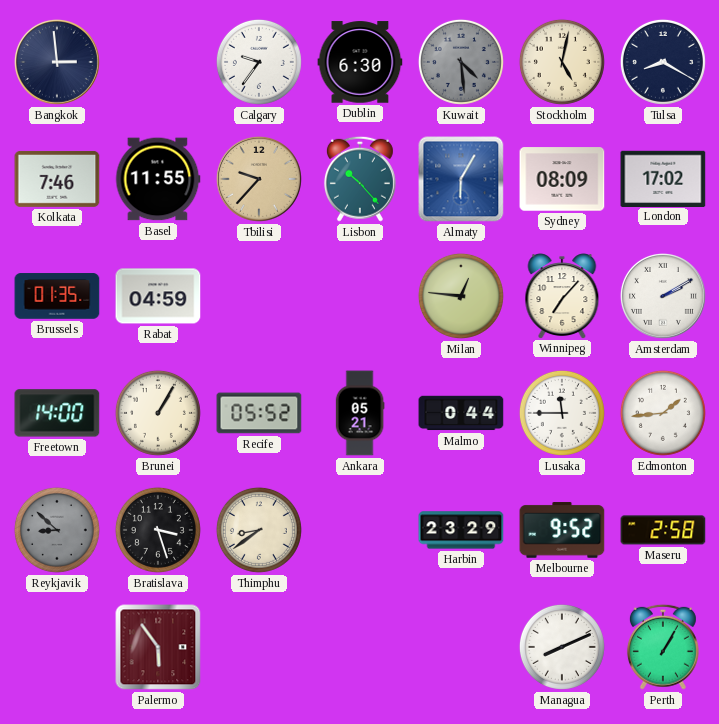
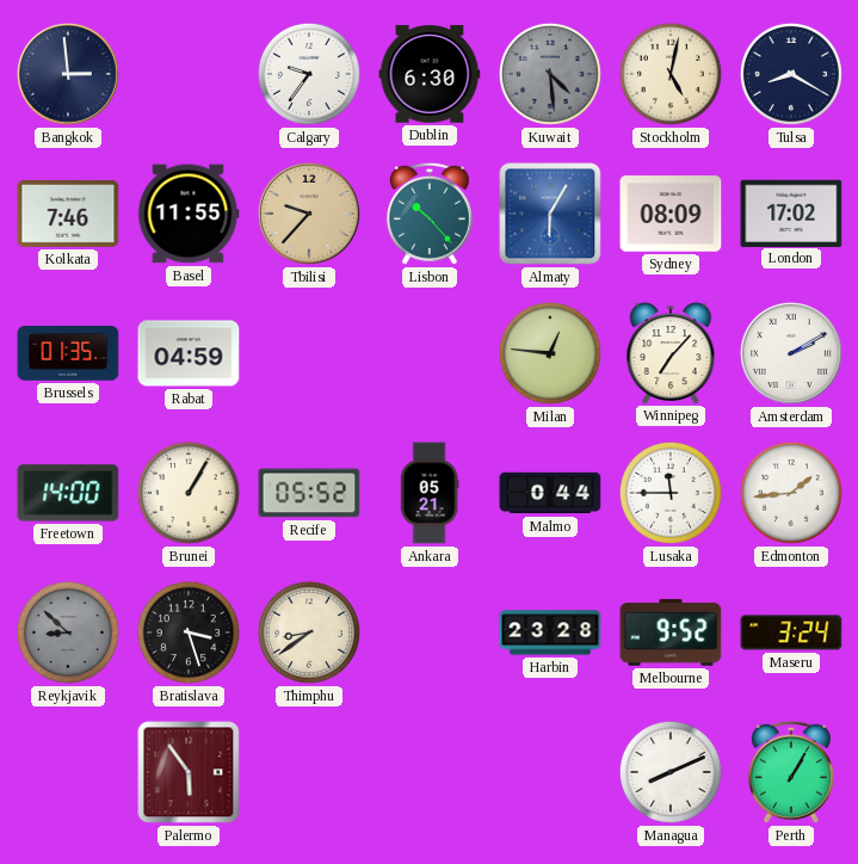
Harbin: 23:29 -> 23:28
Maseru: 2:58 -> 3:24
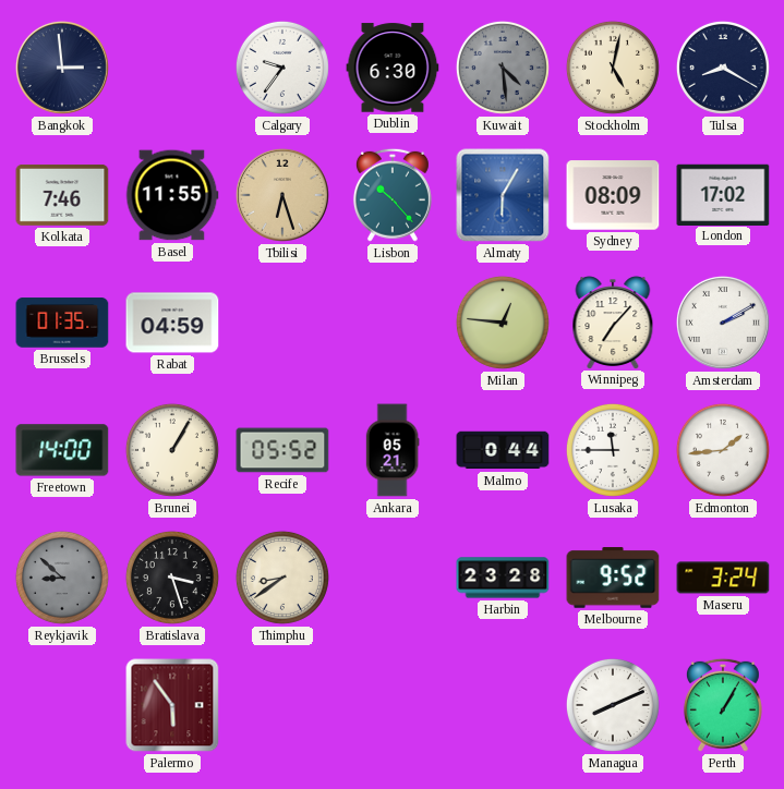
Tbilisi: 9:37 -> 6:27
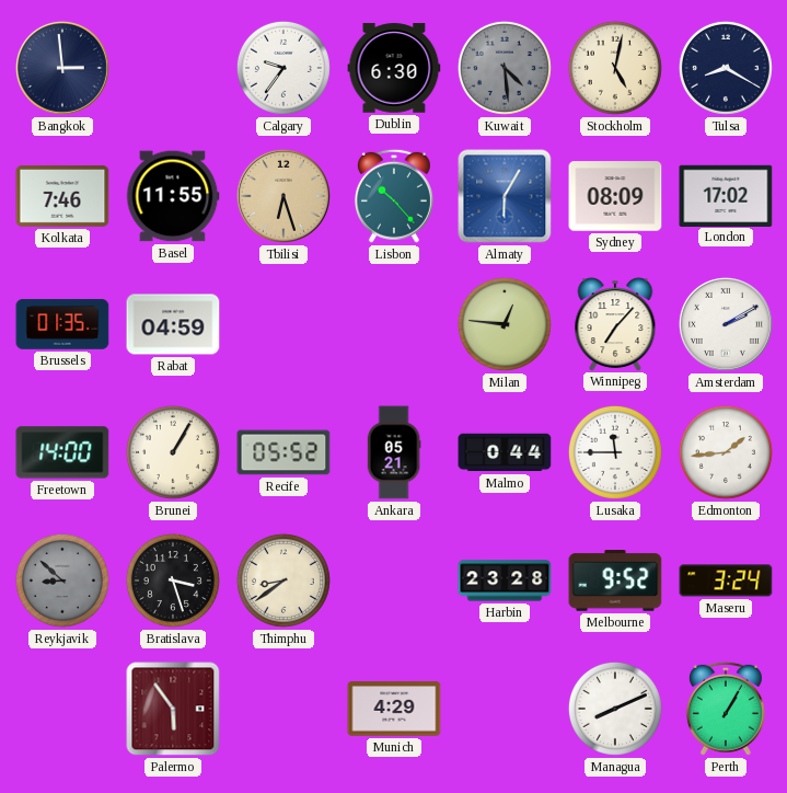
Munich: none -> 4:29
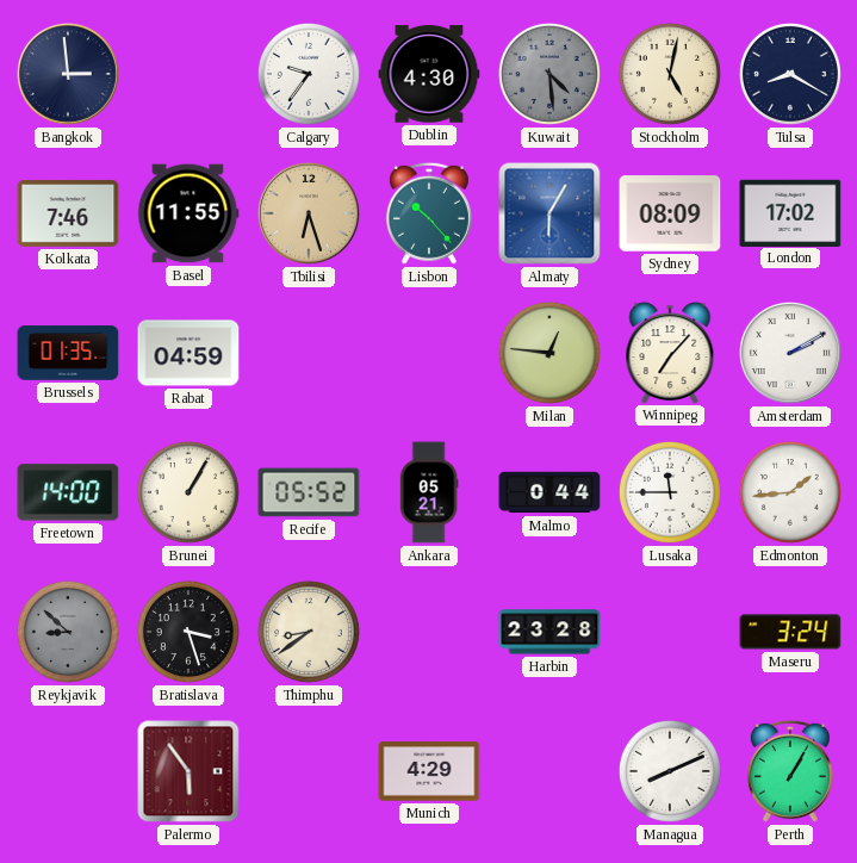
Dublin: 6:30 -> 4:30
Melbourne: 9:52 -> none
